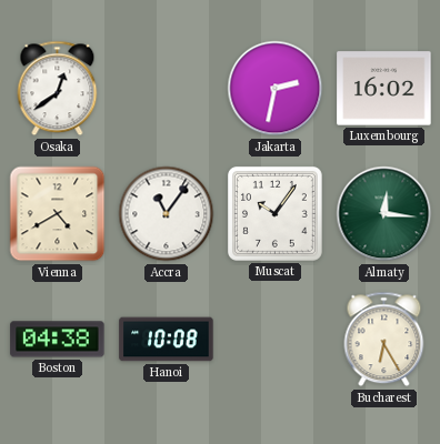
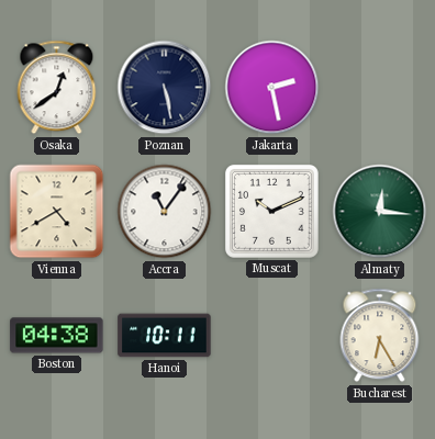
Poznan: none -> 5:28
Jakarta: 2:32 -> 2:28
Luxembourg: 16:02 -> none
Muscat: 10:06 -> 10:11
Hanoi: 10:08 -> 10:11
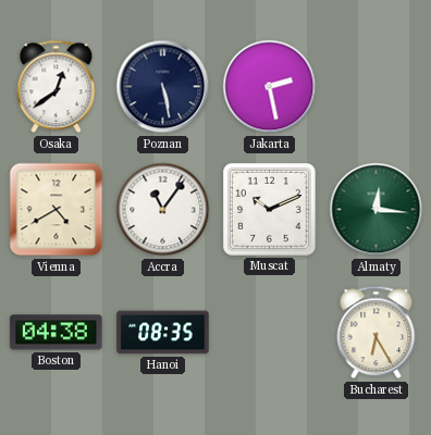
Hanoi: 10:11 -> 08:35
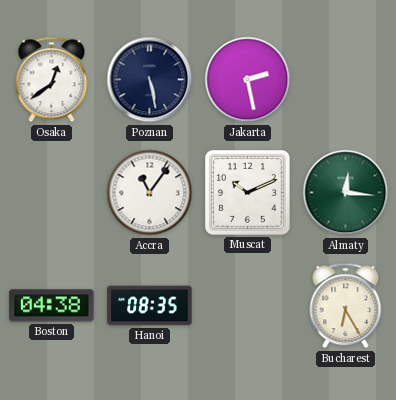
Vienna: 4:40 -> none
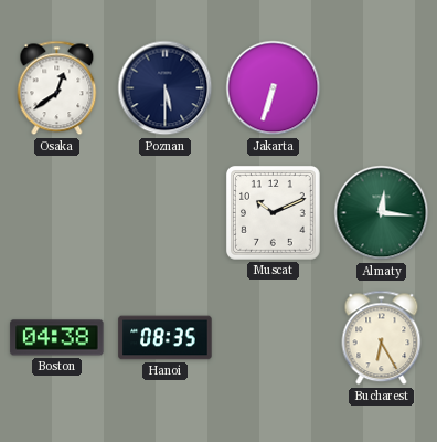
Poznan: 5:28 -> 5:30
Jakarta: 2:28 -> 6:33
Accra: 11:06 -> none
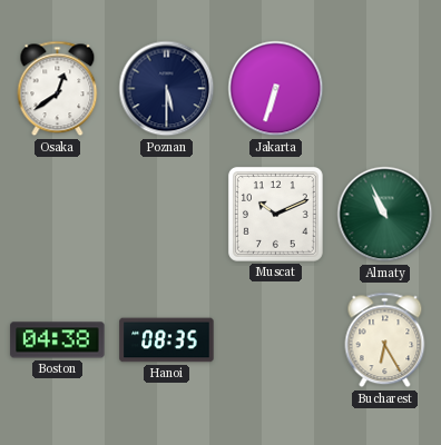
Almaty: 12:16 -> 10:56
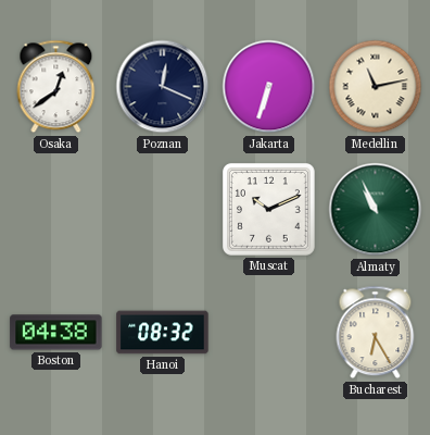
Poznan: 5:30 -> 12:19
Medellin: none -> 11:13
Hanoi: 08:35 -> 08:32
